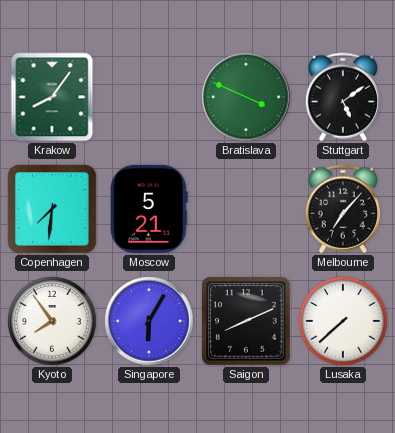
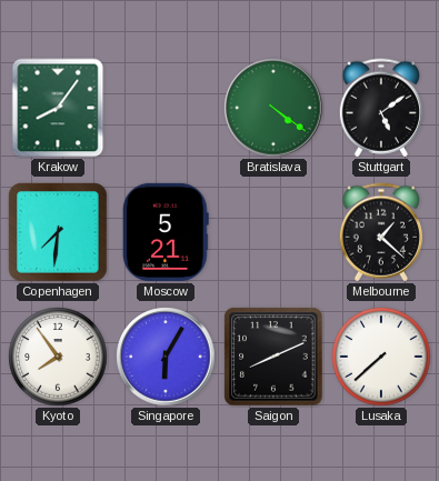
Bratislava: 3:49 -> 4:21
Melbourne: 7:07 -> 1:22
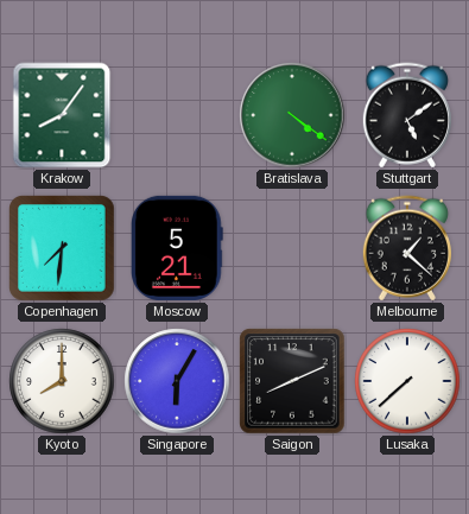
Kyoto: 7:54 -> 8:00
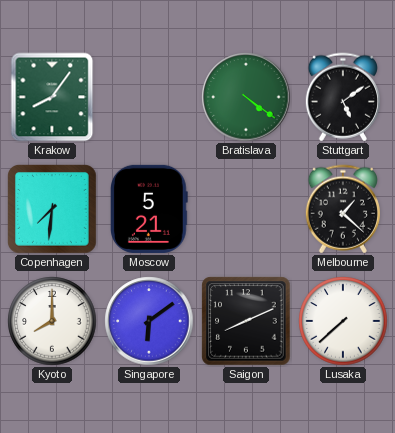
Singapore: 6:05 -> 6:09
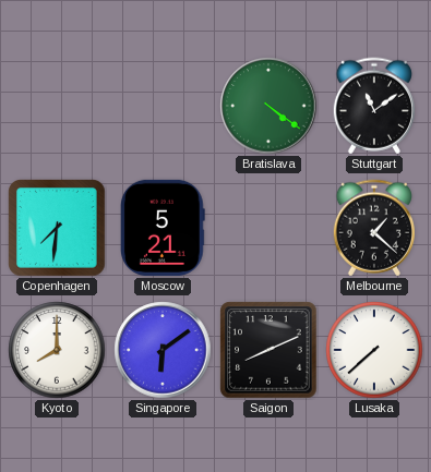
Krakow: 8:06 -> none
Stuttgart: 5:09 -> 11:09
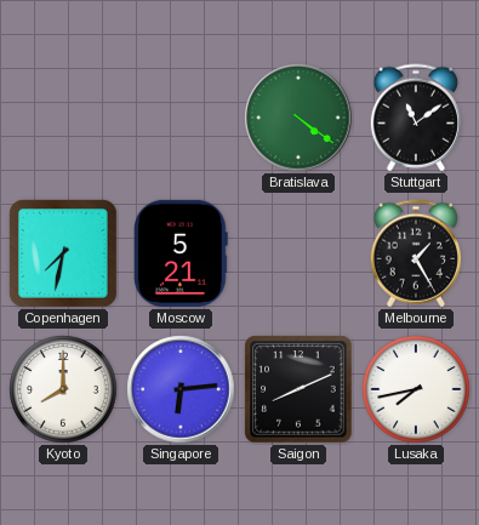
Copenhagen: 7:31 -> 7:32
Melbourne: 1:22 -> 1:25
Singapore: 6:09 -> 6:14
Lusaka: 7:38 -> 7:43
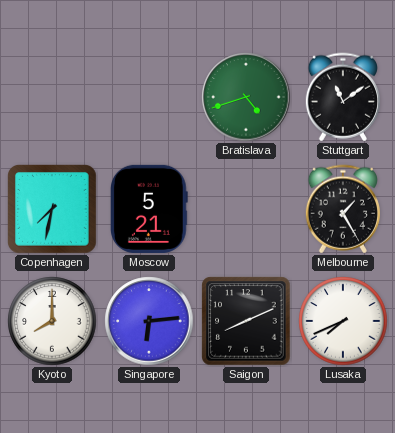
Bratislava: 4:21 -> 4:42
Lusaka: 7:43 -> 7:41
